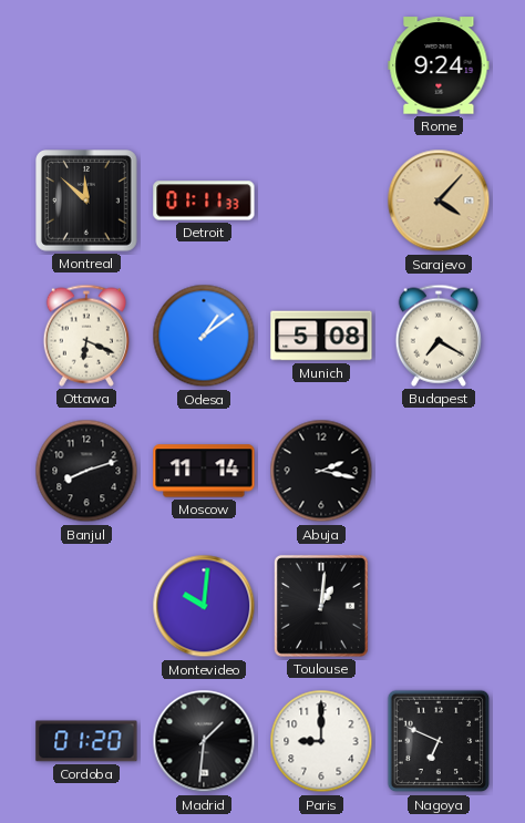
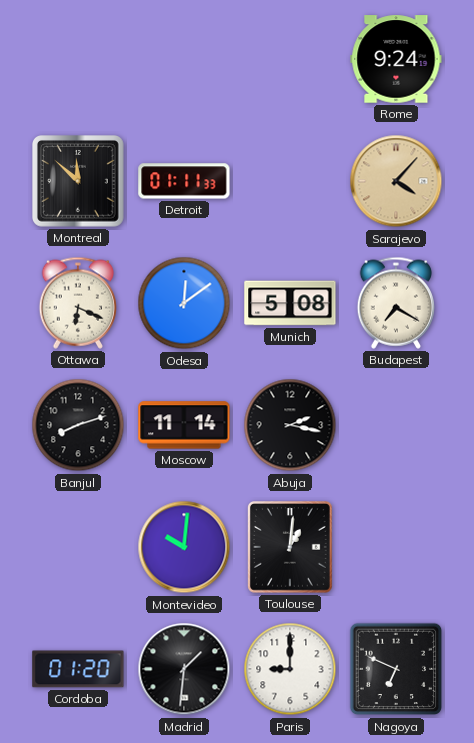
Odesa: 1:09 -> 12:09
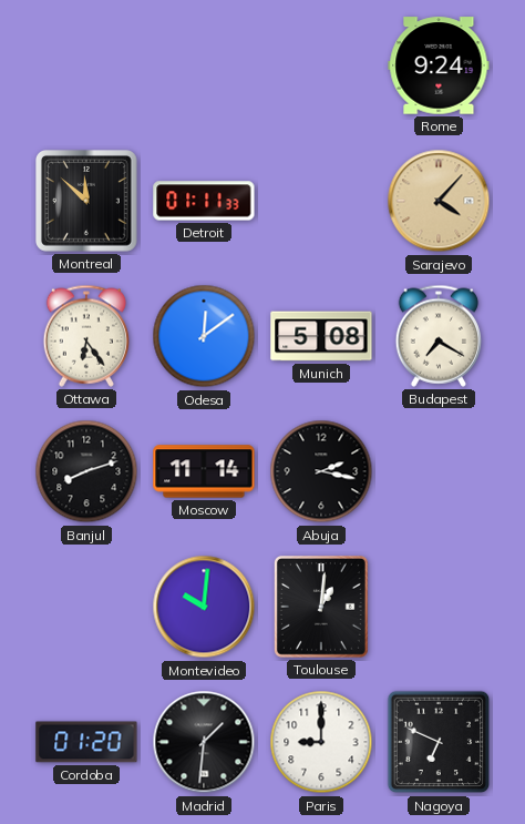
Ottawa: 6:19 -> 6:24
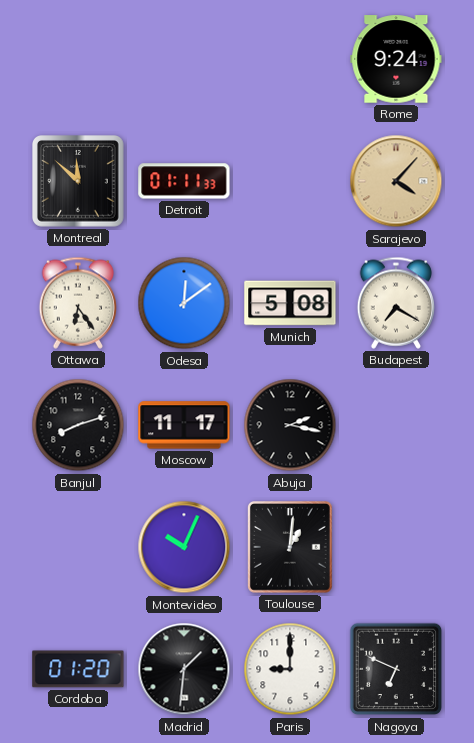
Moscow: 11:14 -> 11:17
Montevideo: 10:01 -> 10:04
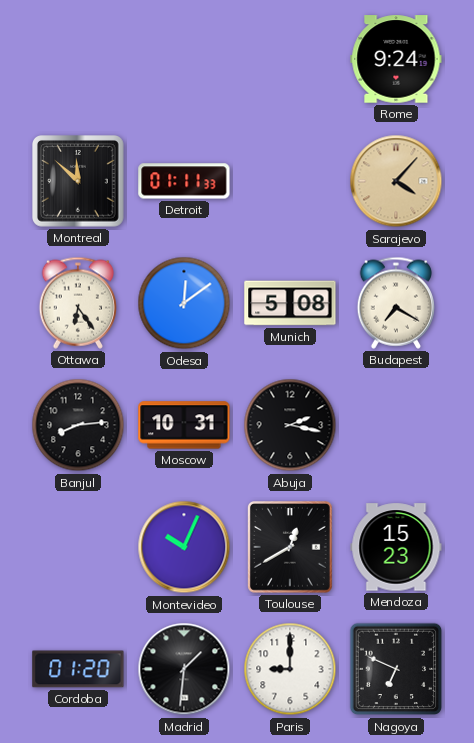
Banjul: 8:12 -> 8:14
Moscow: 11:17 -> 10:31
Toulouse: 1:01 -> 12:40
Mendoza: none -> 15:23
